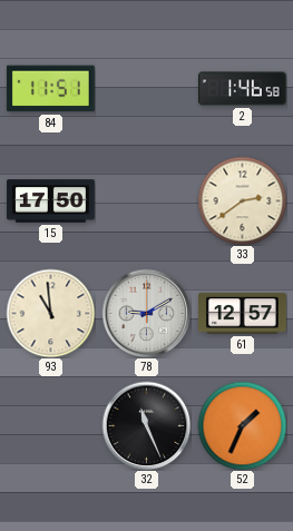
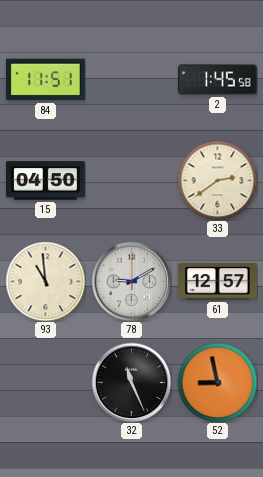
2: 1:46 -> 1:45
15: 17:50 -> 04:50
52: 1:34 -> 8:58
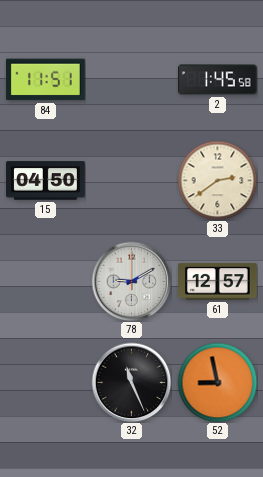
93: 10:59 -> none
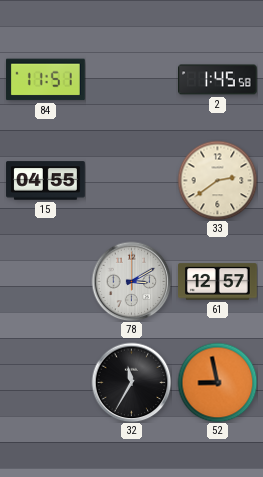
15: 04:50 -> 04:55
78: 9:10 -> 3:10
32: 11:26 -> 11:35
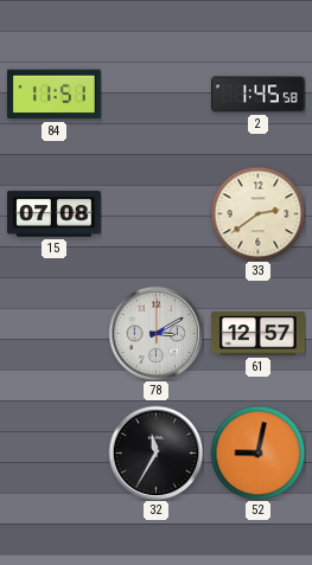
15: 04:55 -> 07:08
52: 8:58 -> 9:02
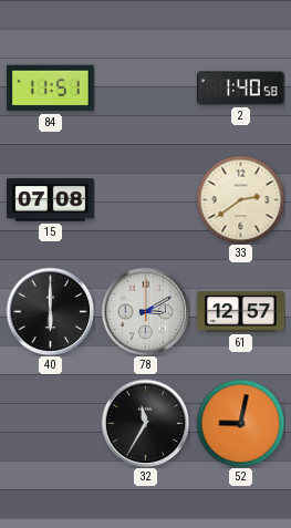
2: 1:45 -> 1:40
40: none -> 6:00
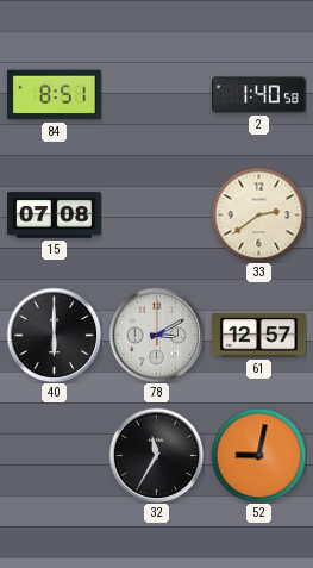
84: 11:51 -> 8:51
